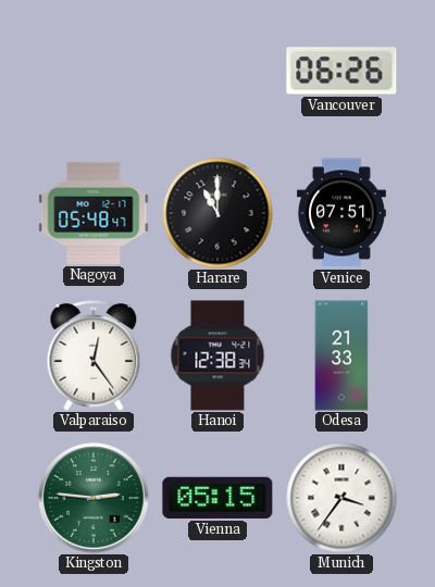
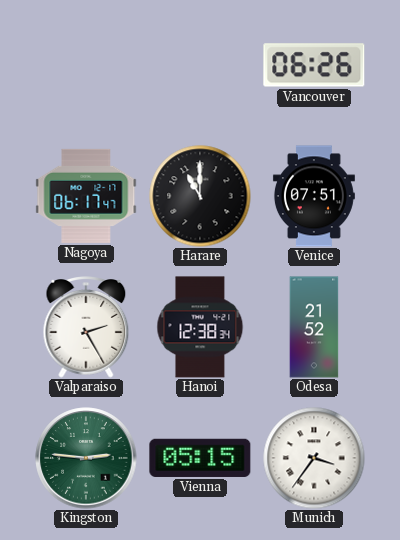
Nagoya: 05:48 -> 06:17
Valparaiso: 12:24 -> 2:25
Odesa: 21:33 -> 21:52
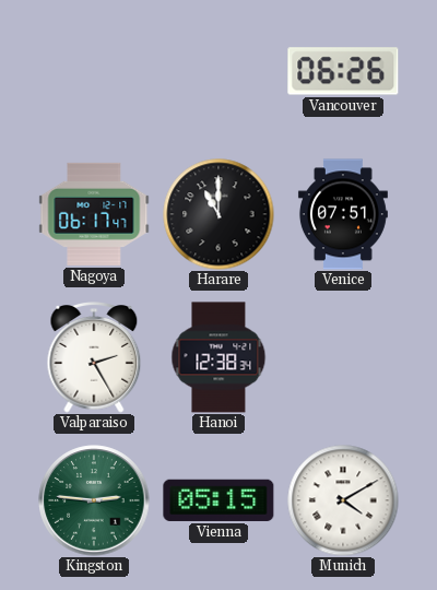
Odesa: 21:52 -> none
Munich: 3:36 -> 4:10
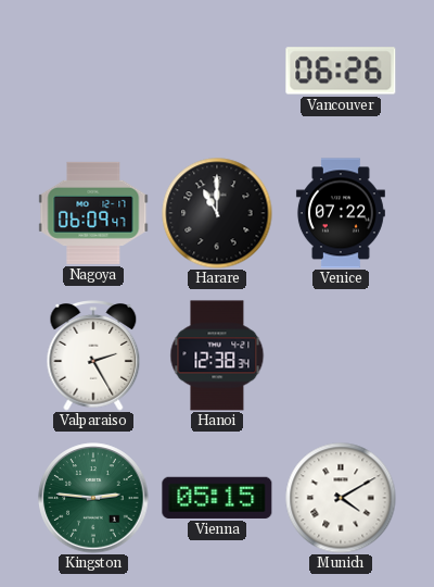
Nagoya: 06:17 -> 06:09
Venice: 07:51 -> 07:22
